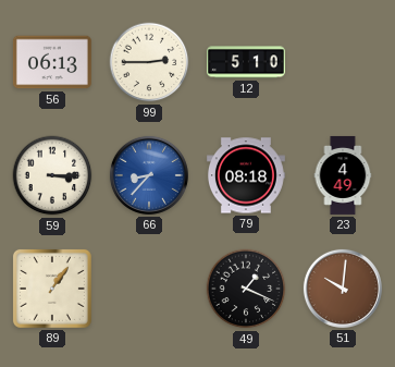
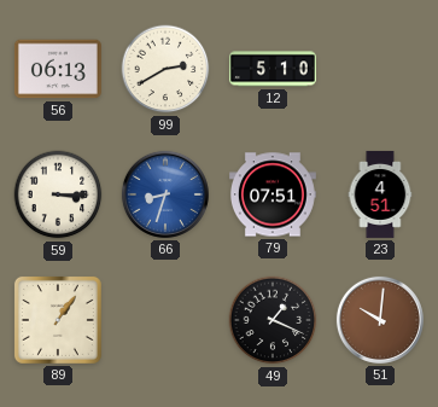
99: 2:45 -> 2:40
66: 8:37 -> 8:33
79: 08:18 -> 07:51
23: 4:49 -> 4:51
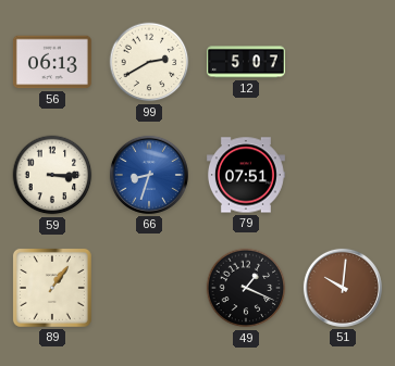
12: 5:10 -> 5:07
23: 4:51 -> none
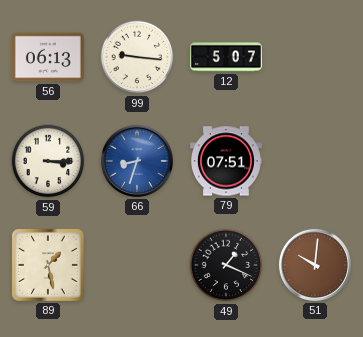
99: 2:40 -> 9:16
89: 1:06 -> 1:28
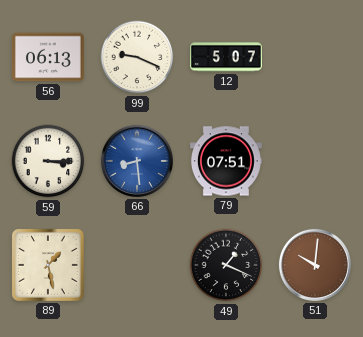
99: 9:16 -> 9:19
66: 8:33 -> 8:29
